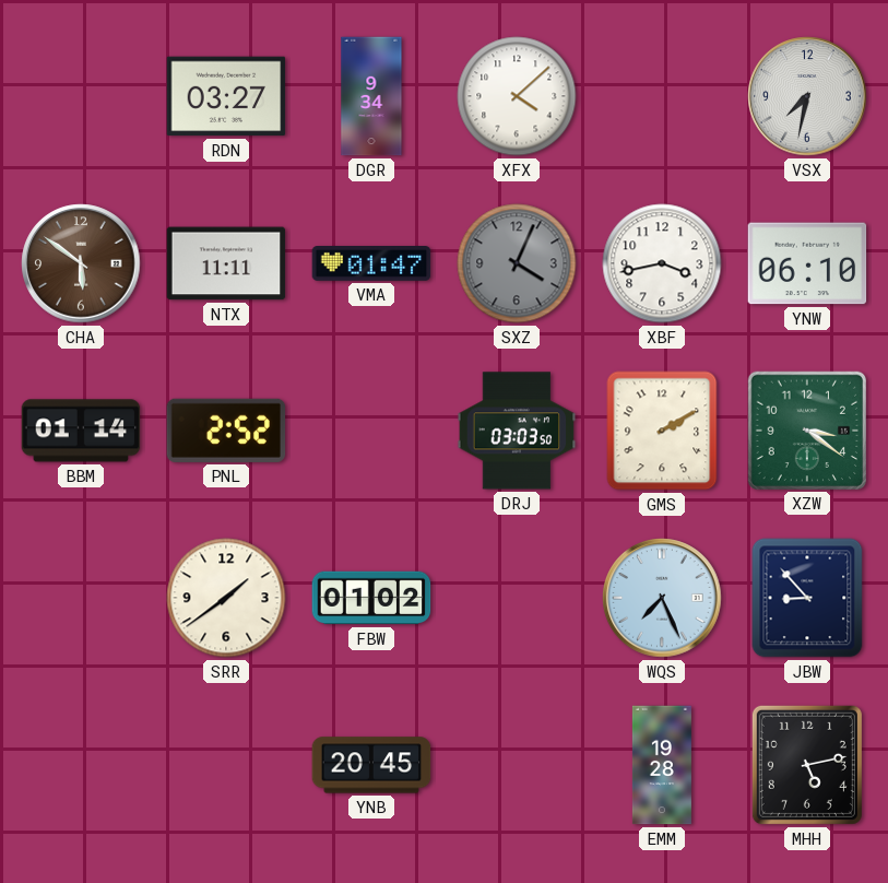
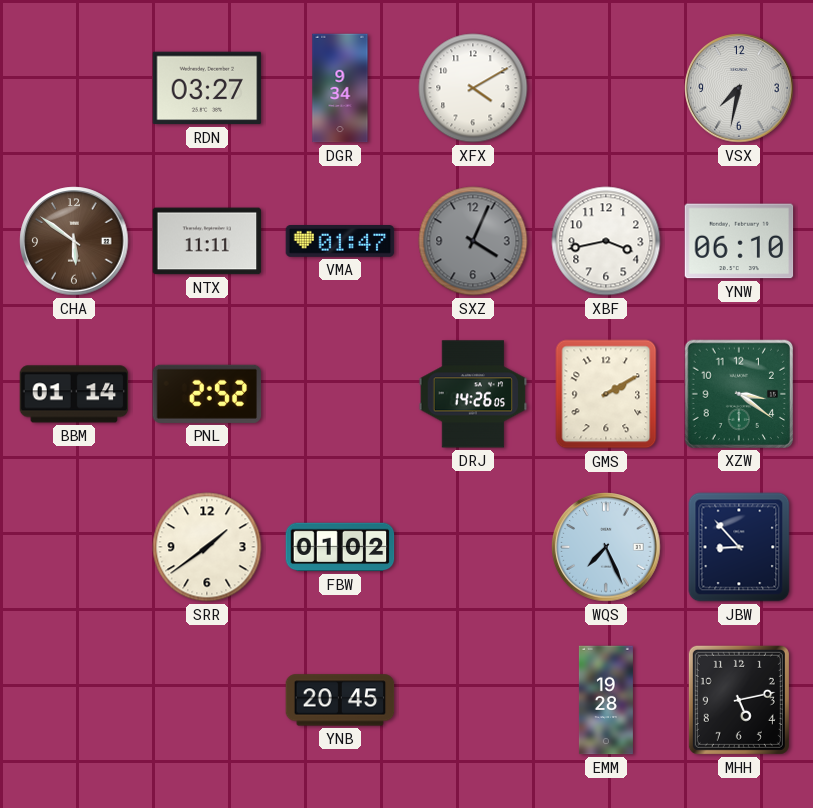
XFX: 4:08 -> 4:10
DRJ: 03:03 -> 14:26
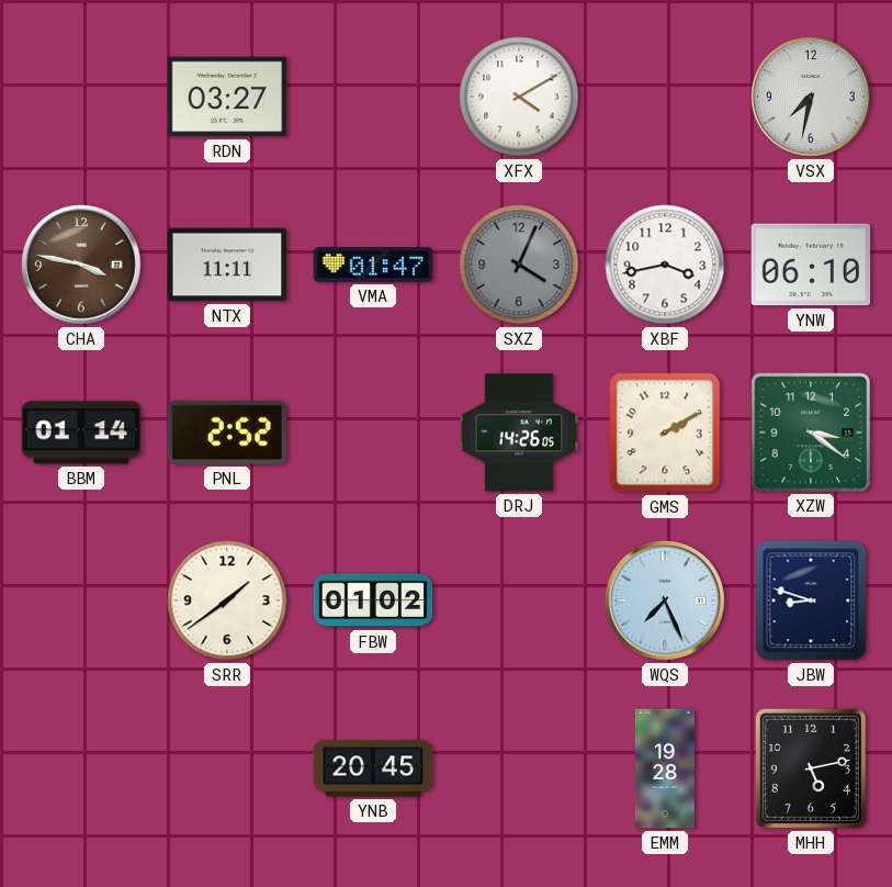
DGR: 9:34 -> none
CHA: 5:51 -> 3:47
JBW: 8:53 -> 8:48
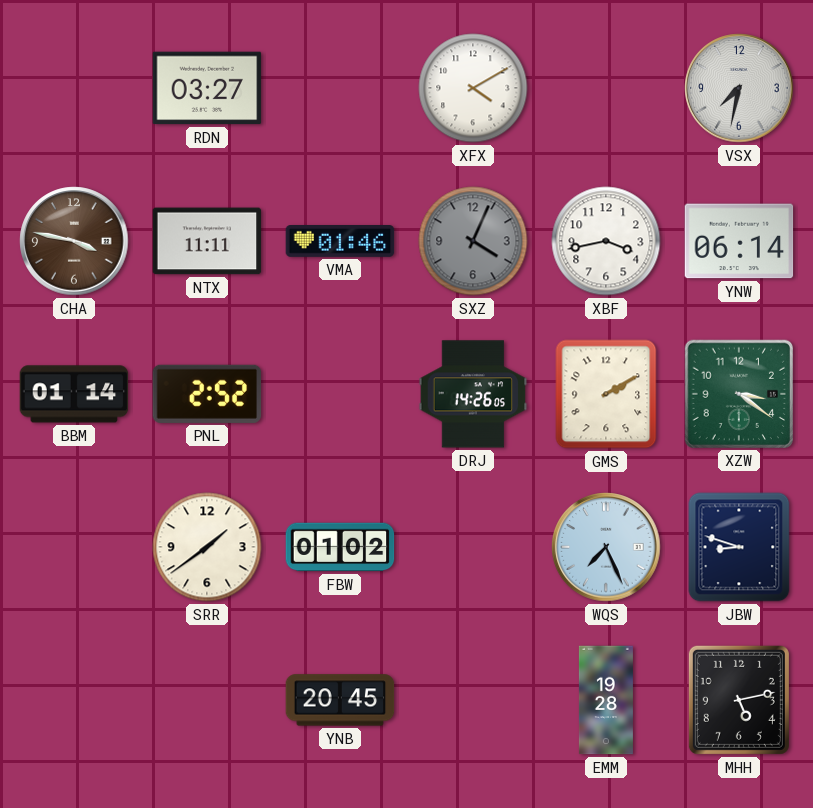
VMA: 01:47 -> 01:46
YNW: 06:10 -> 06:14
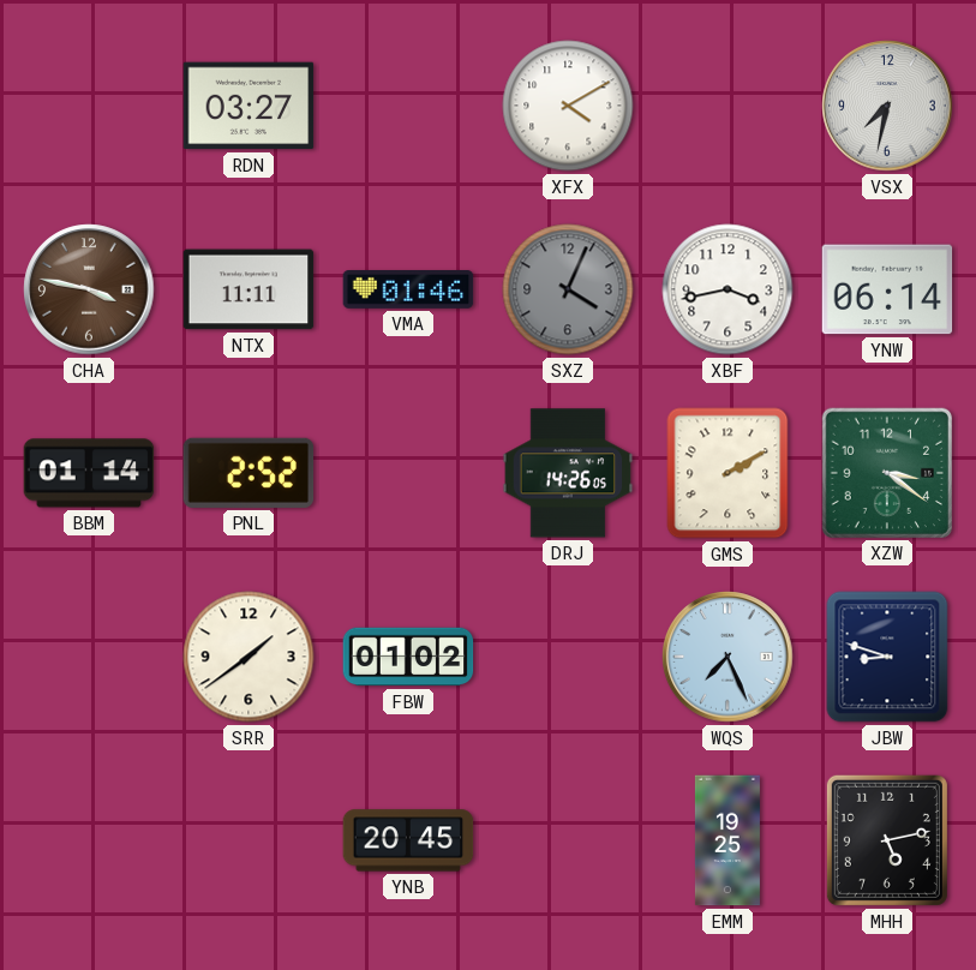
EMM: 19:28 -> 19:25
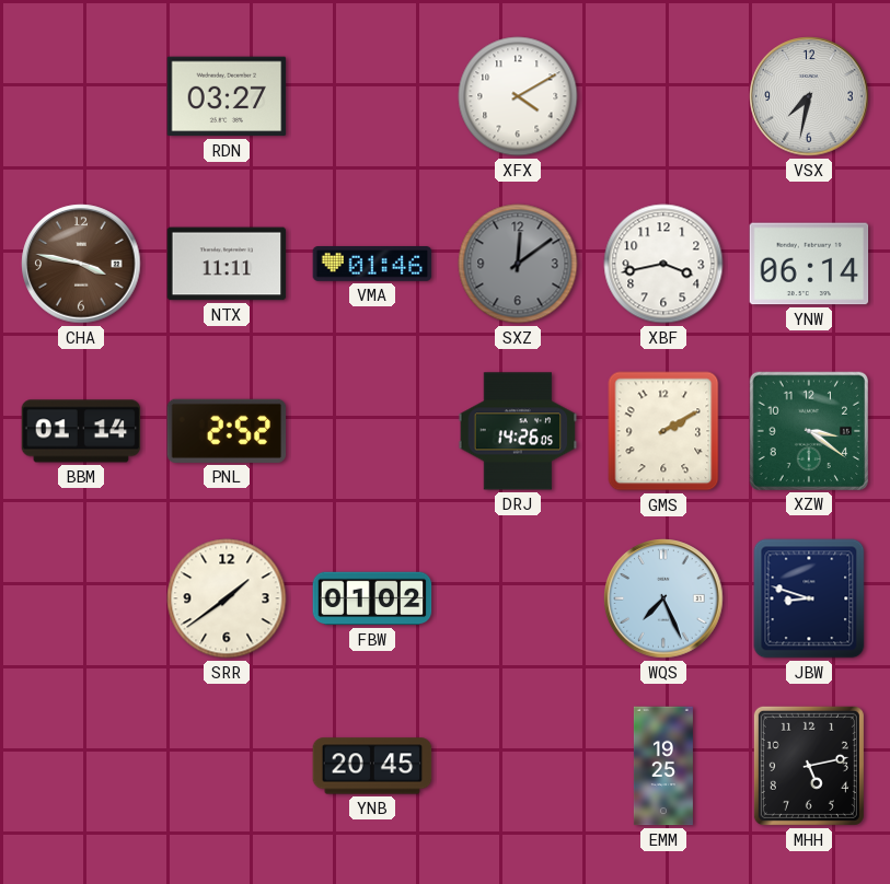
SXZ: 4:04 -> 12:09
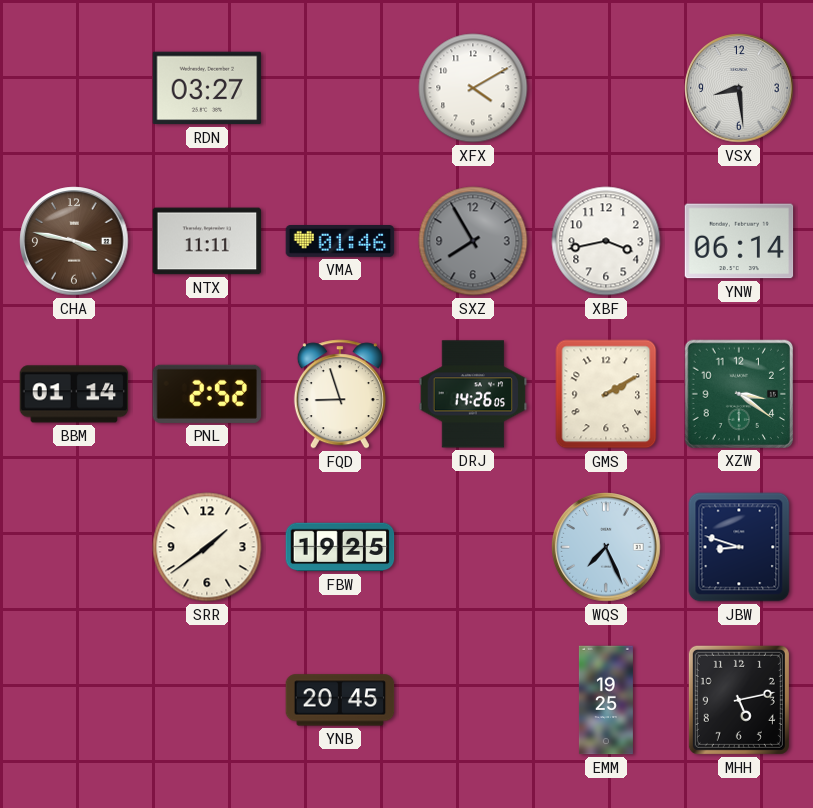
VSX: 7:32 -> 8:29
SXZ: 12:09 -> 7:55
FQD: none -> 8:57
FBW: 01:02 -> 19:25
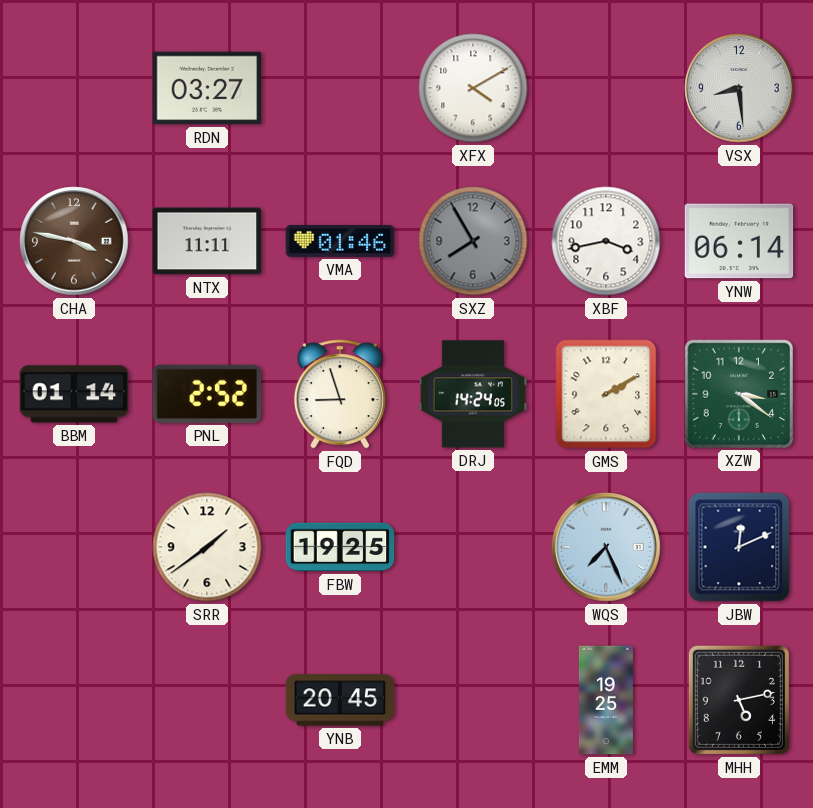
DRJ: 14:26 -> 14:24
JBW: 8:48 -> 12:11
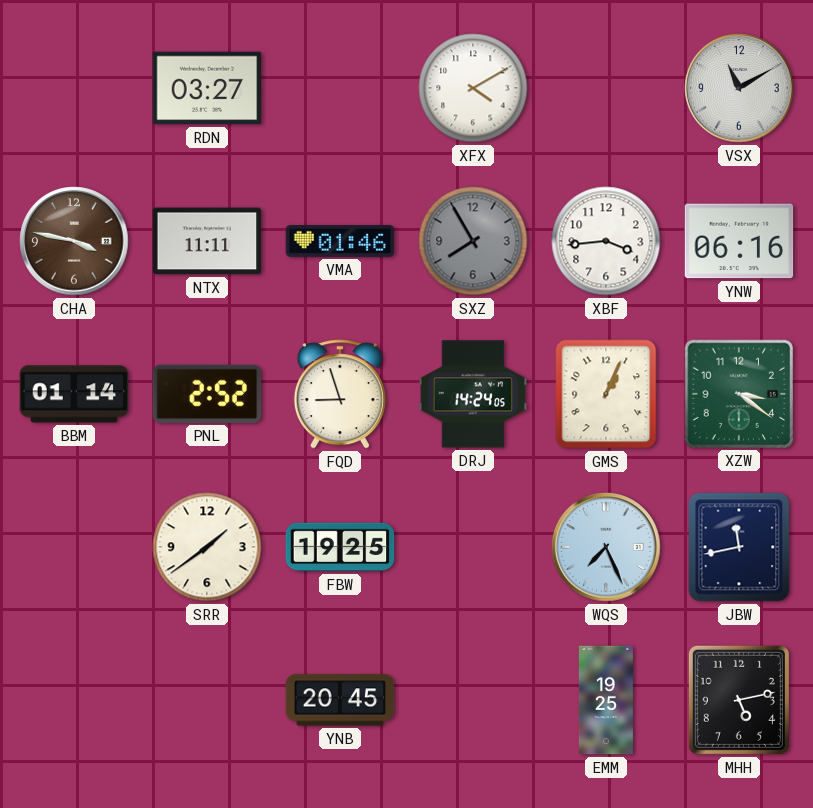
VSX: 8:29 -> 11:10
XBF: 3:43 -> 3:44
YNW: 06:14 -> 06:16
GMS: 2:10 -> 1:04
JBW: 12:11 -> 11:43
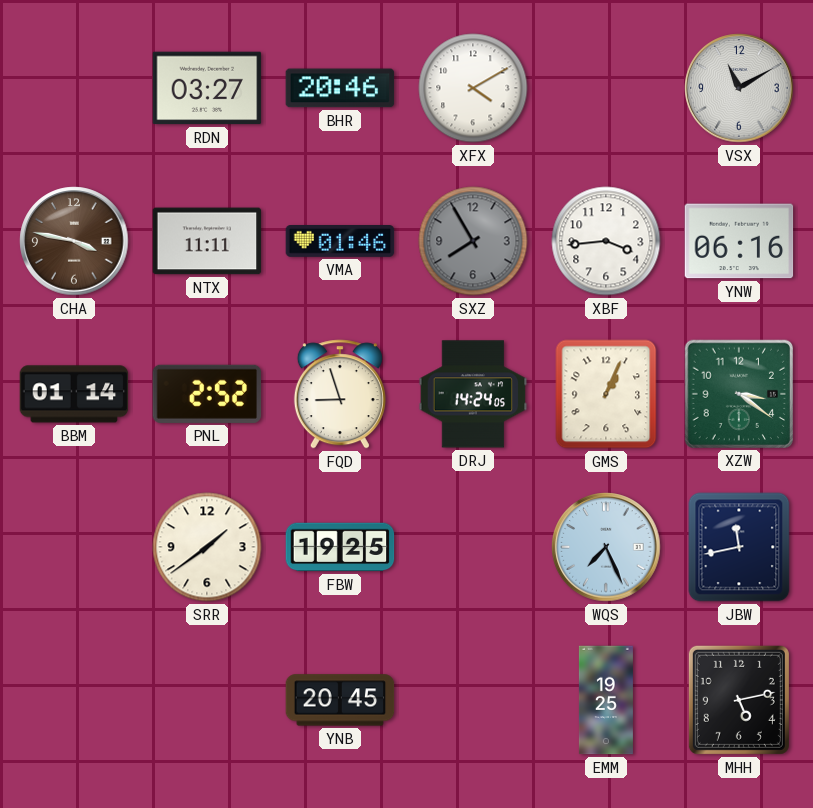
BHR: none -> 20:46
